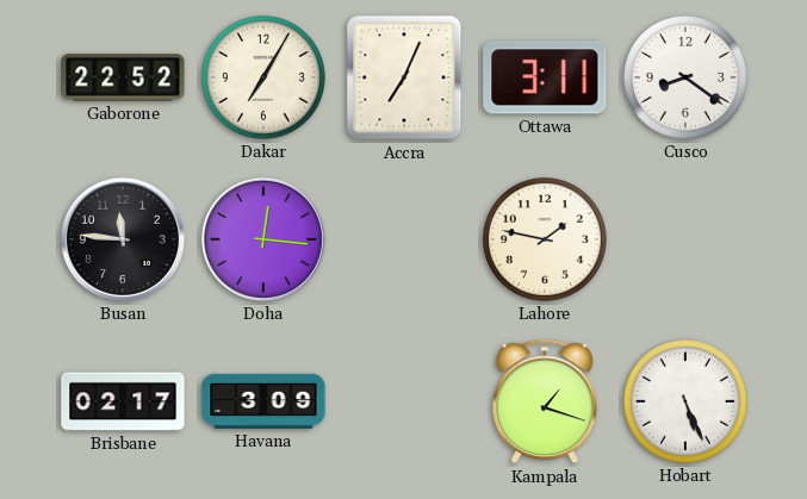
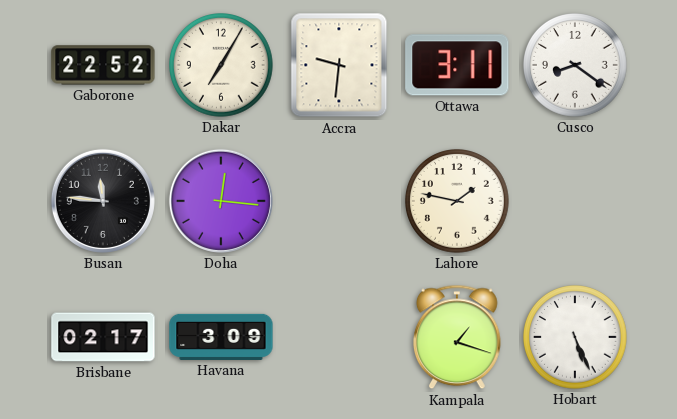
Accra: 7:04 -> 9:31
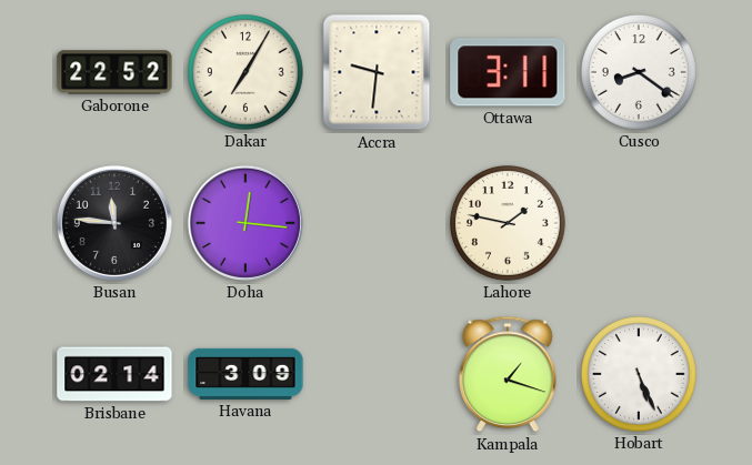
Brisbane: 02:17 -> 02:14
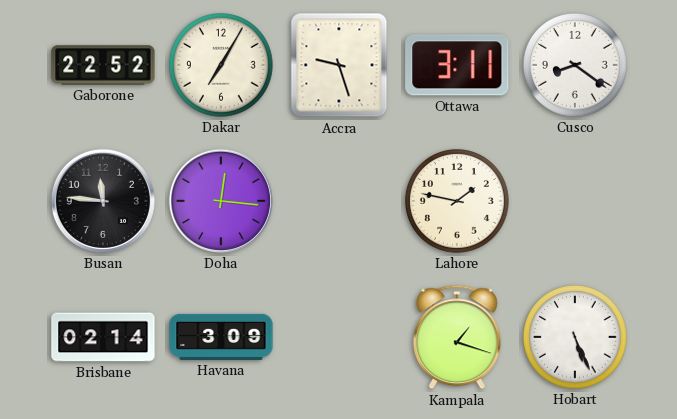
Accra: 9:31 -> 9:27
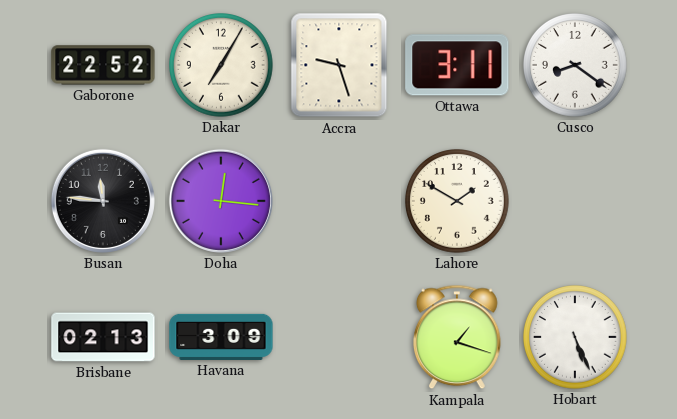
Lahore: 1:47 -> 1:50
Brisbane: 02:14 -> 02:13
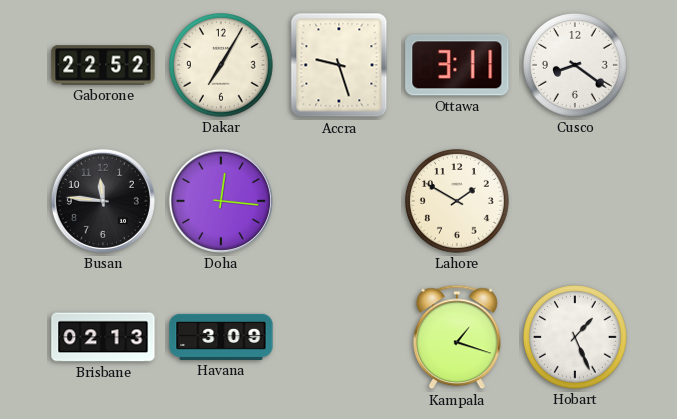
Hobart: 5:26 -> 1:26
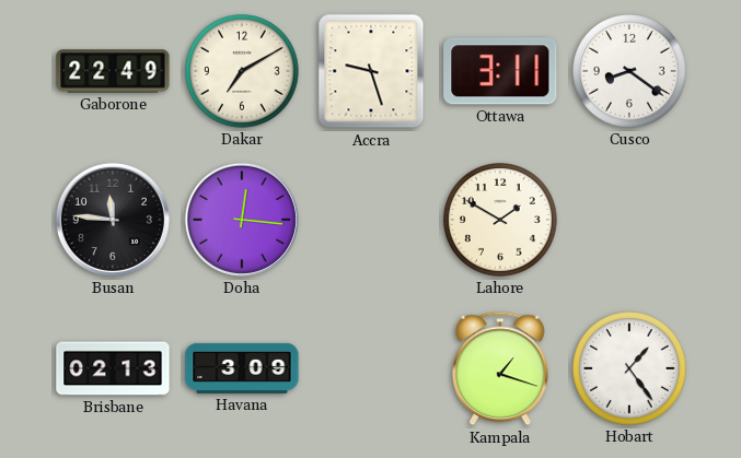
Gaborone: 22:52 -> 22:49
Dakar: 7:05 -> 7:10
Hobart: 1:26 -> 1:24
